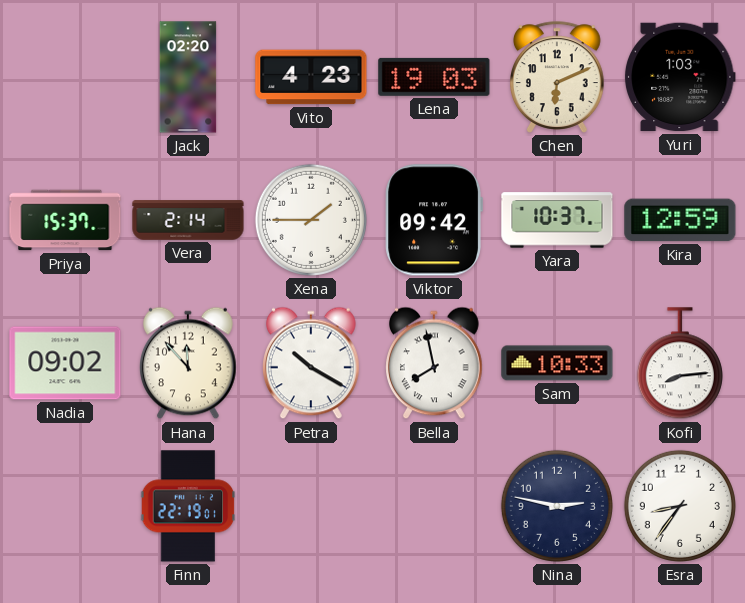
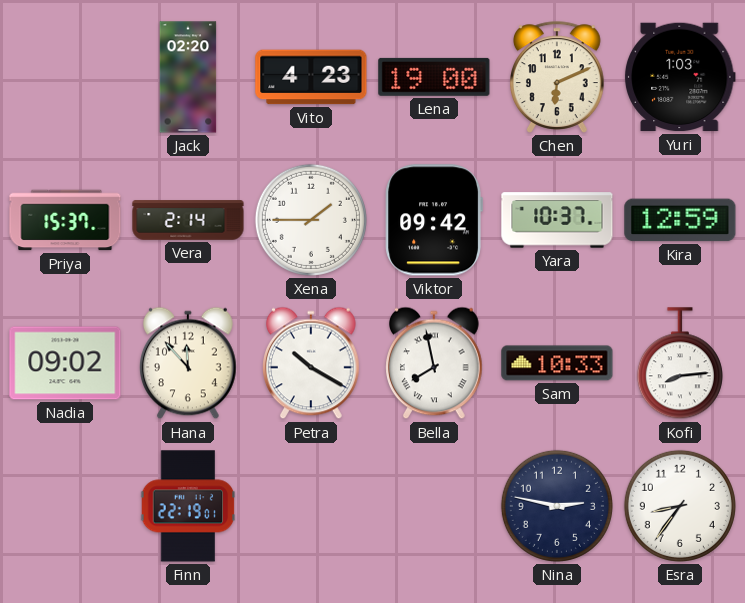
Lena: 19:03 -> 19:00
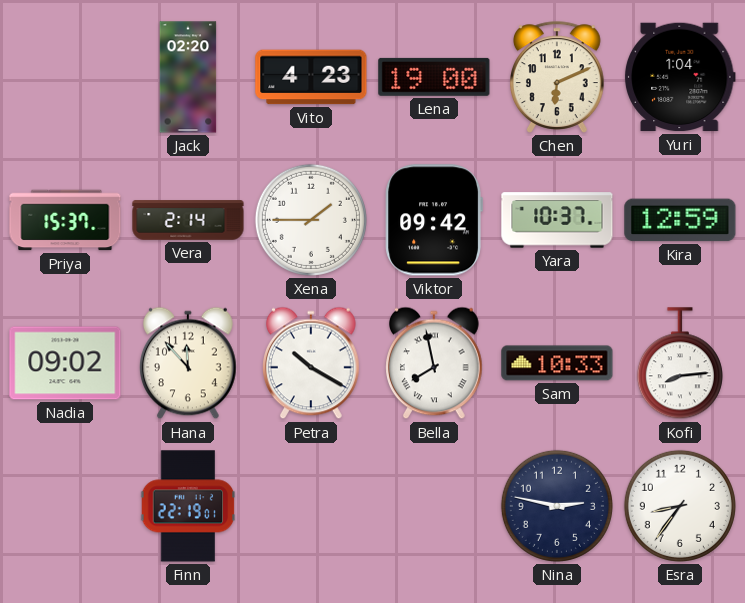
Yuri: 1:03 -> 1:04
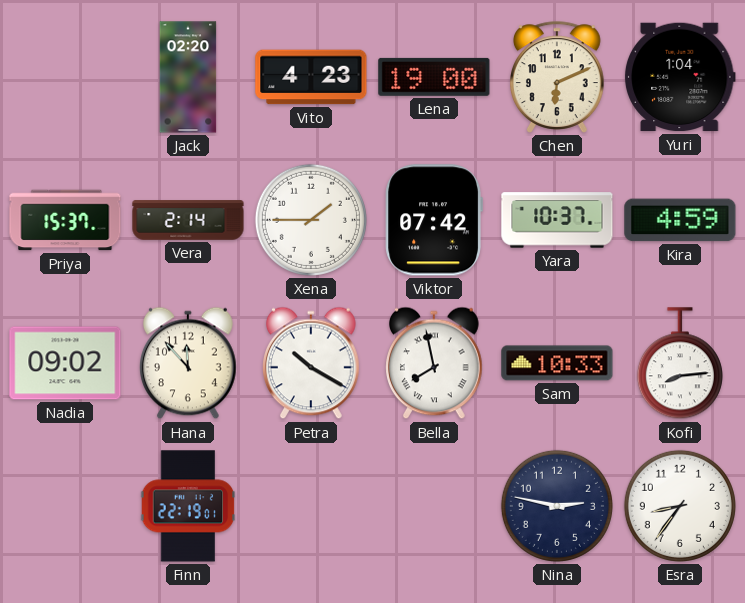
Viktor: 09:42 -> 07:42
Kira: 12:59 -> 4:59
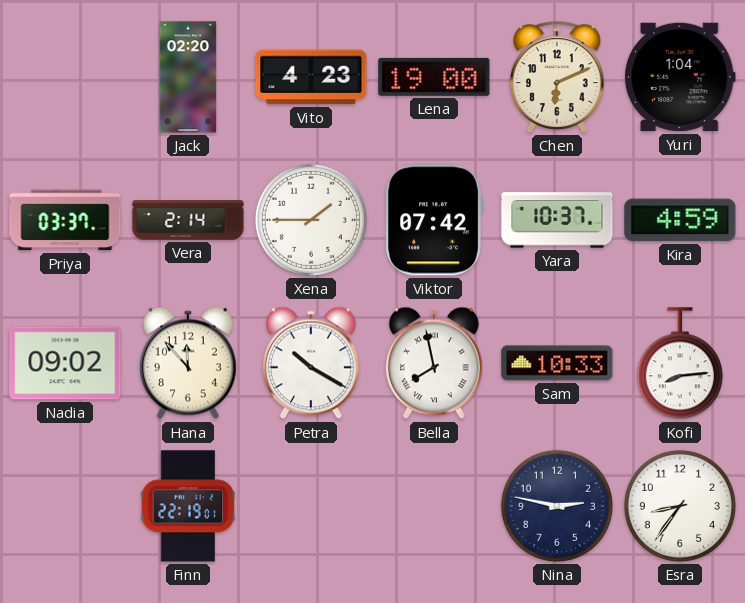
Priya: 15:37 -> 03:37
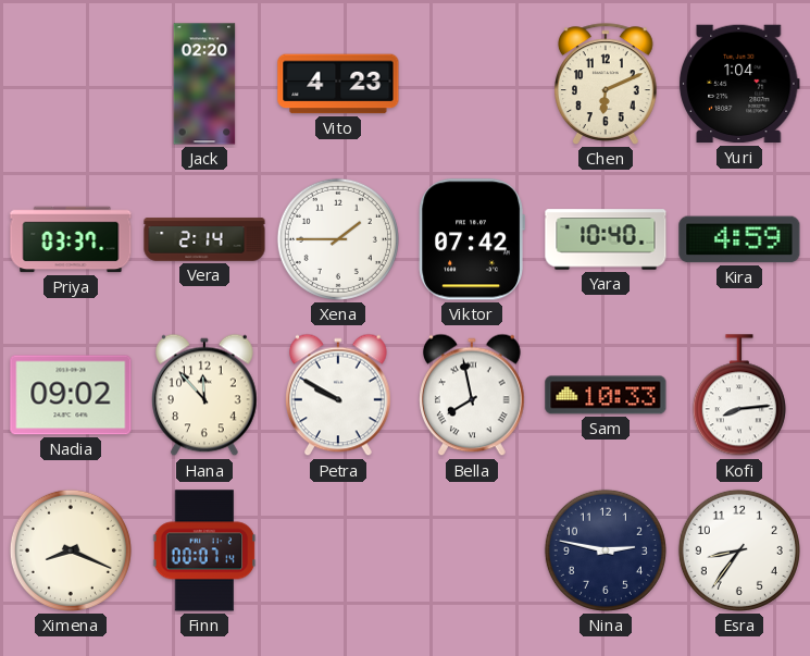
Lena: 19:00 -> none
Yara: 10:37 -> 10:40
Petra: 10:20 -> 9:50
Ximena: none -> 8:19
Finn: 22:19 -> 00:07
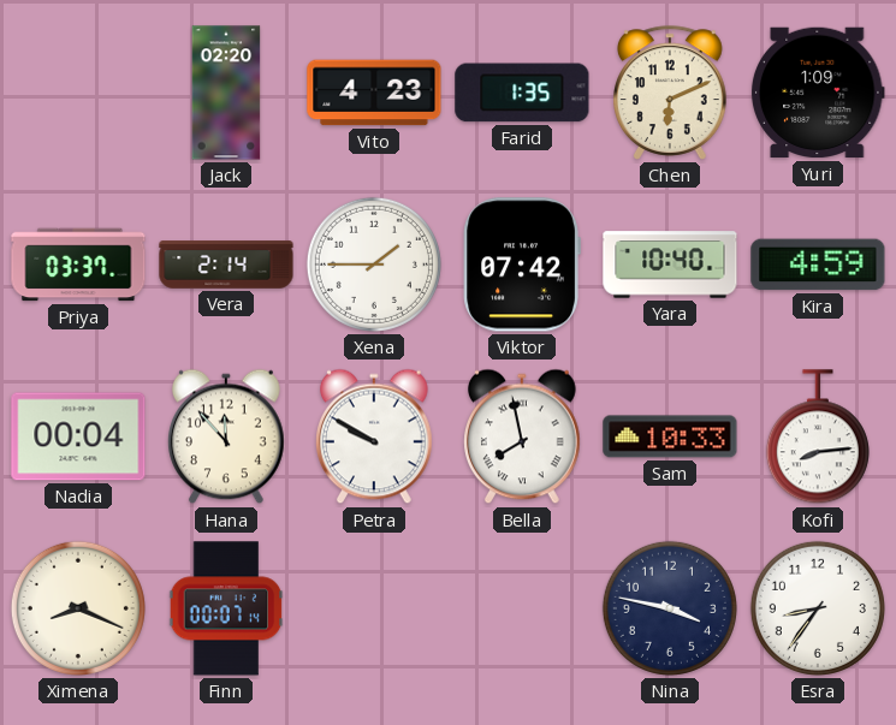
Farid: none -> 1:35
Yuri: 1:04 -> 1:09
Nadia: 09:02 -> 00:04
Nina: 2:47 -> 3:47
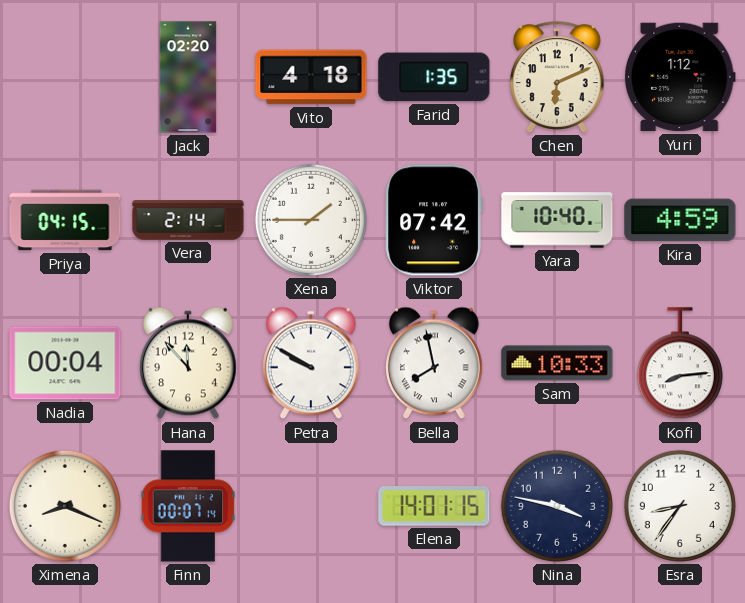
Vito: 4:23 -> 4:18
Yuri: 1:09 -> 1:12
Priya: 03:37 -> 04:15
Elena: none -> 14:01
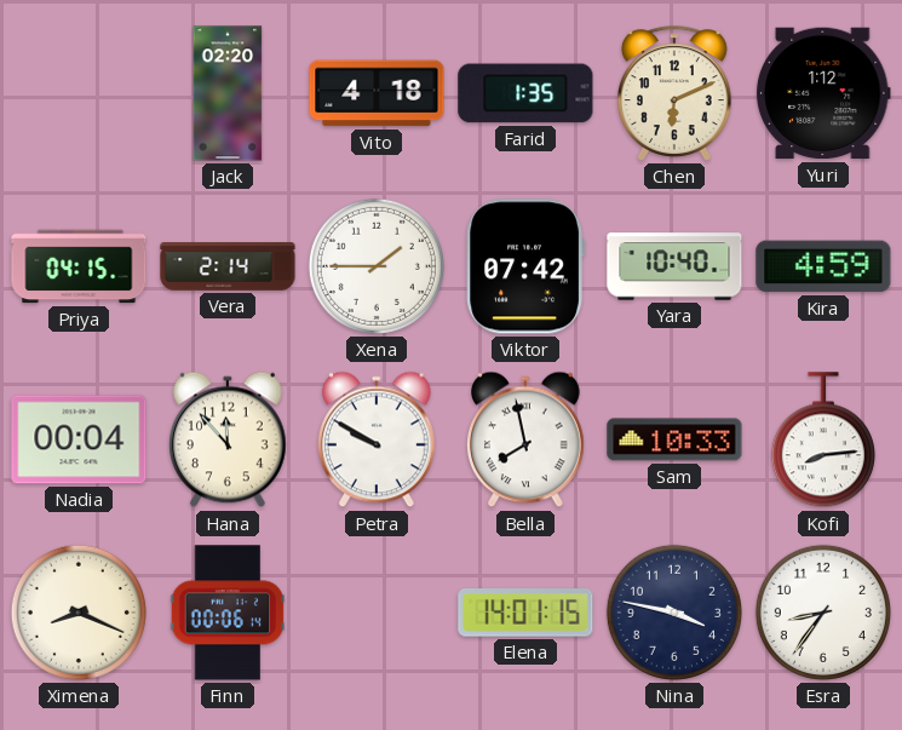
Finn: 00:07 -> 00:06
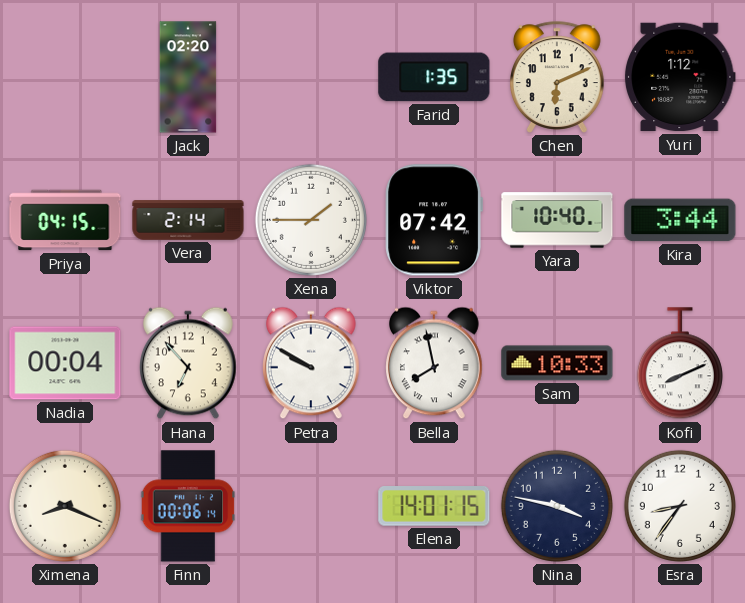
Vito: 4:18 -> none
Kira: 4:59 -> 3:44
Hana: 11:53 -> 6:53
Kofi: 8:14 -> 8:11
